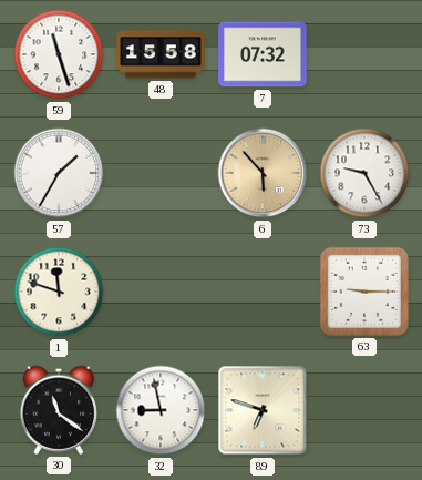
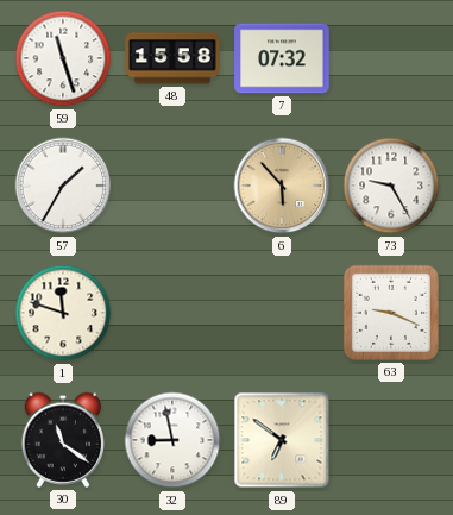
63: 9:15 -> 9:19
89: 6:48 -> 6:51
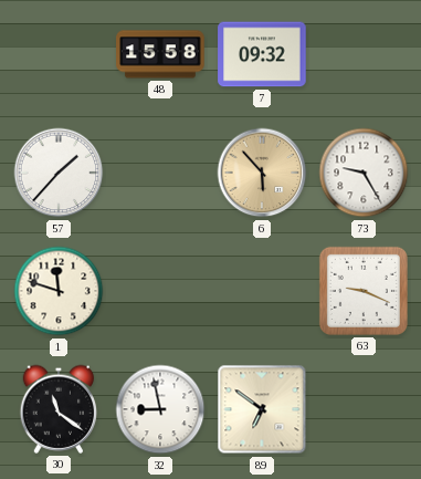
59: 11:27 -> none
7: 07:32 -> 09:32
57: 1:35 -> 1:37
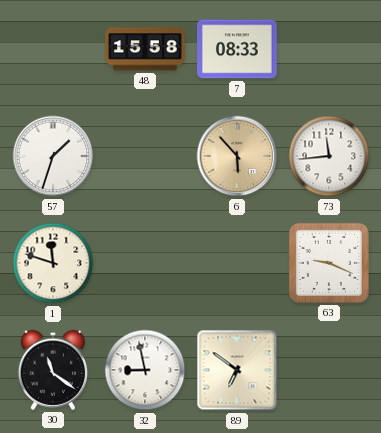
7: 09:32 -> 08:33
57: 1:37 -> 1:33
73: 9:25 -> 11:44
